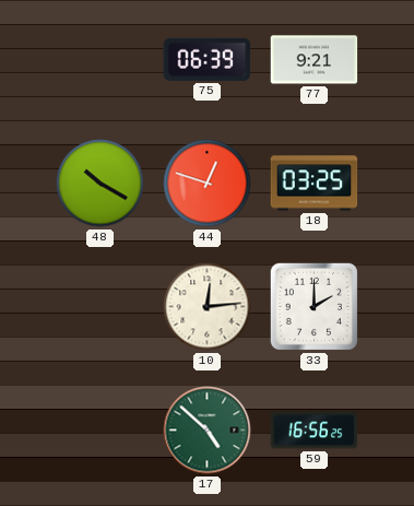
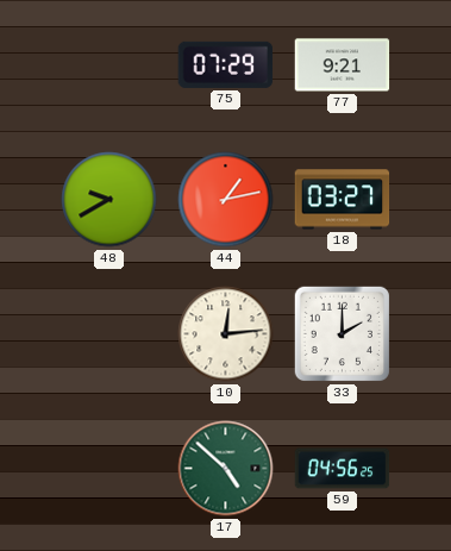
75: 06:39 -> 07:29
48: 10:20 -> 9:40
44: 12:48 -> 1:13
18: 03:25 -> 03:27
59: 16:56 -> 04:56
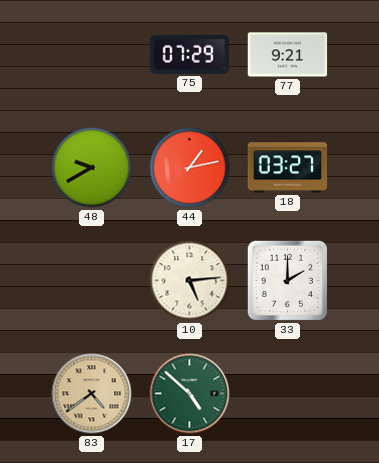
10: 12:14 -> 5:14
83: none -> 4:39
59: 04:56 -> none
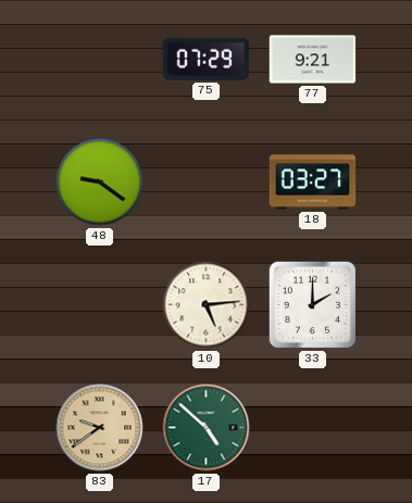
48: 9:40 -> 9:21
44: 1:13 -> none
83: 4:39 -> 9:39
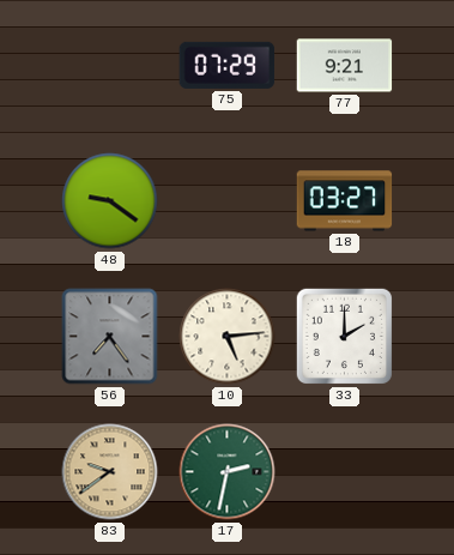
56: none -> 7:24
17: 4:52 -> 2:32
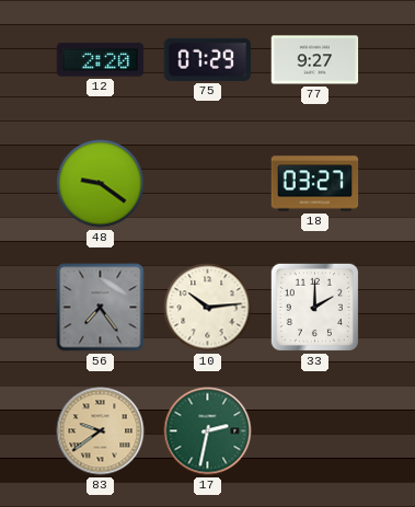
12: none -> 2:20
77: 9:21 -> 9:27
10: 5:14 -> 10:14
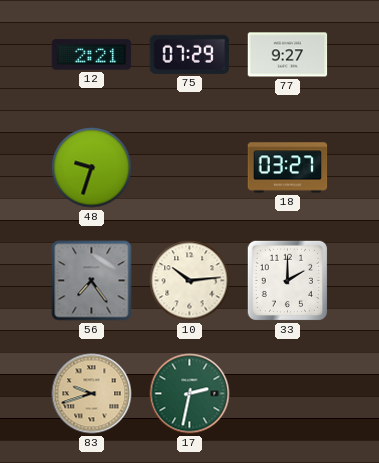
12: 2:20 -> 2:21
48: 9:21 -> 9:33
83: 9:39 -> 9:42
